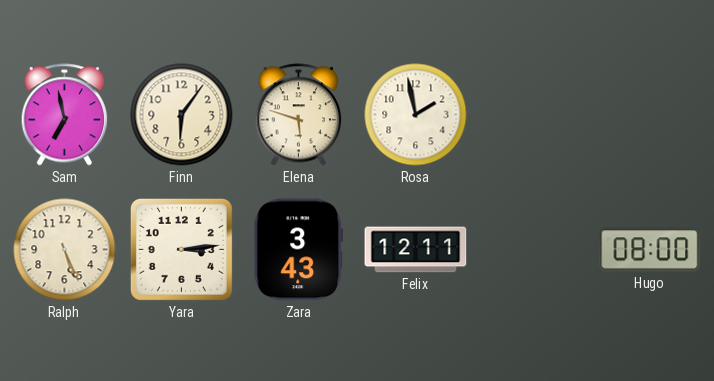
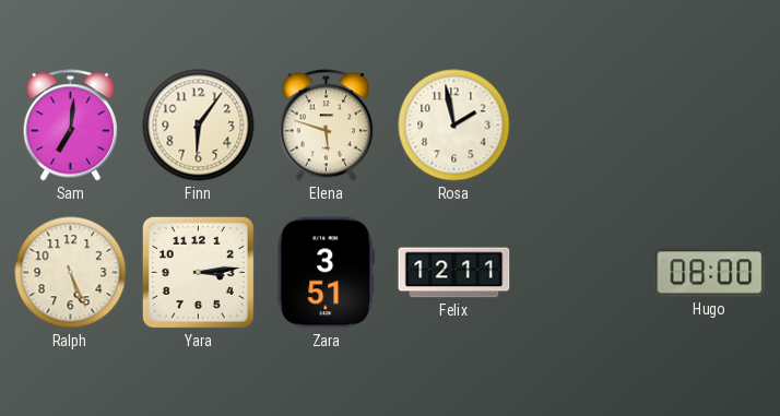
Sam: 6:58 -> 7:01
Zara: 3:43 -> 3:51
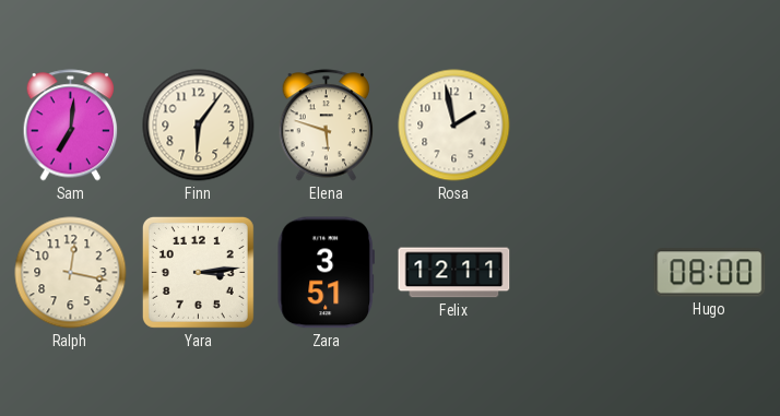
Ralph: 5:26 -> 12:17
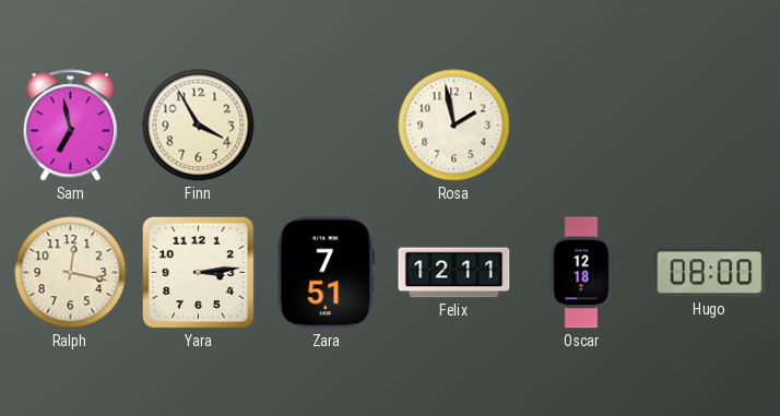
Sam: 7:01 -> 6:58
Finn: 6:06 -> 3:55
Elena: 5:48 -> none
Zara: 3:51 -> 7:51
Oscar: none -> 12:18
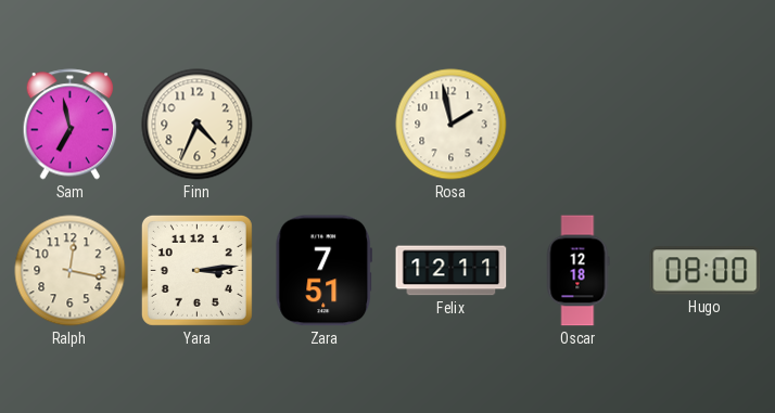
Finn: 3:55 -> 4:34
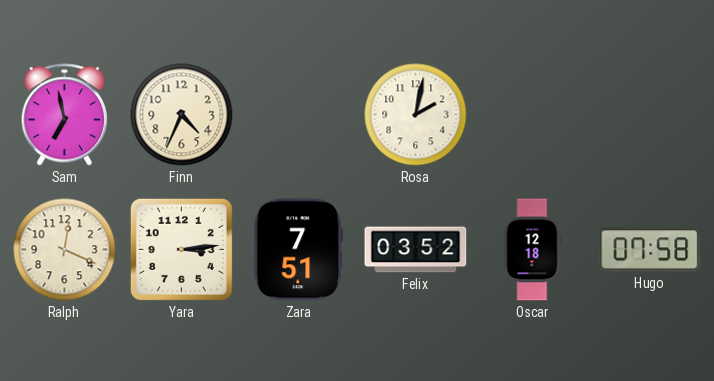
Rosa: 1:58 -> 2:02
Ralph: 12:17 -> 12:19
Felix: 12:11 -> 03:52
Hugo: 08:00 -> 07:58
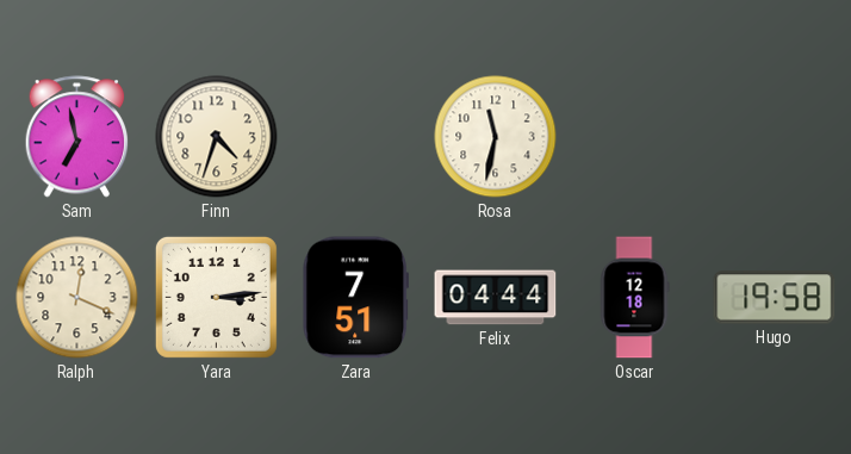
Finn: 4:34 -> 4:33
Rosa: 2:02 -> 11:32
Felix: 03:52 -> 04:44
Hugo: 07:58 -> 19:58
